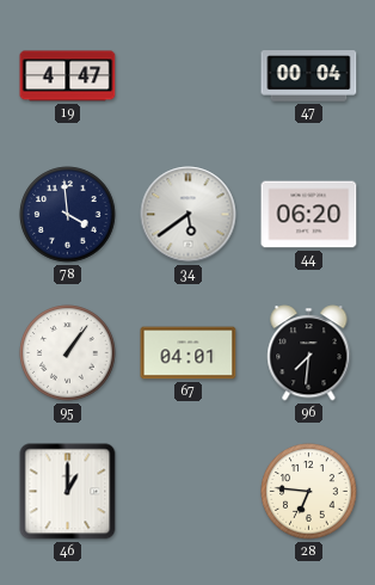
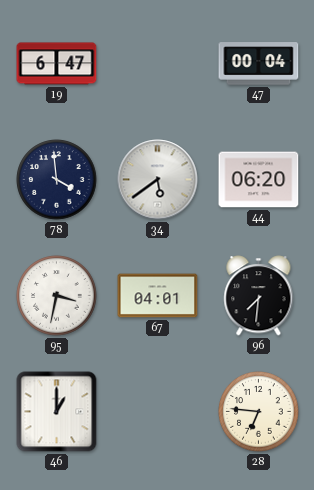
19: 4:47 -> 6:47
95: 1:06 -> 3:32
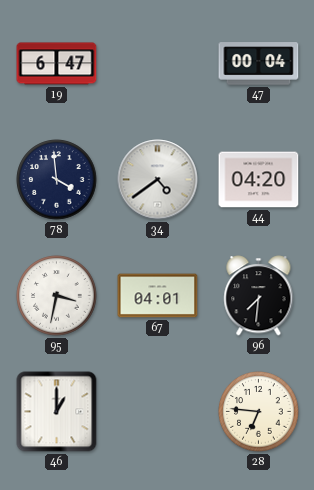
34: 5:39 -> 4:39
44: 06:20 -> 04:20
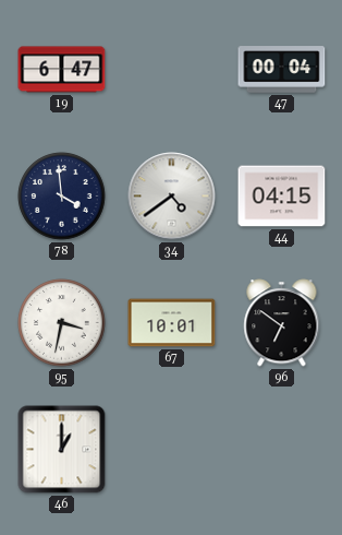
44: 04:20 -> 04:15
67: 04:01 -> 10:01
96: 7:31 -> 6:51
28: 6:46 -> none
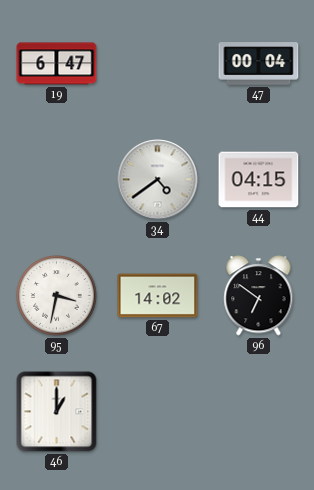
78: 3:59 -> none
67: 10:01 -> 14:02
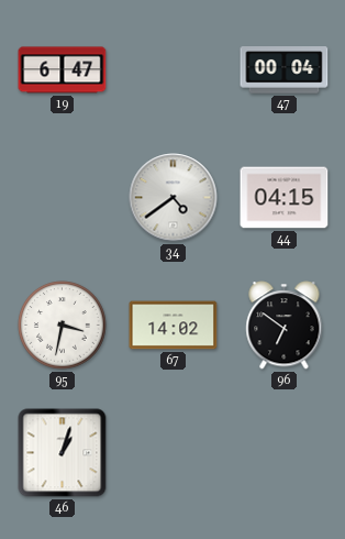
46: 1:00 -> 1:03
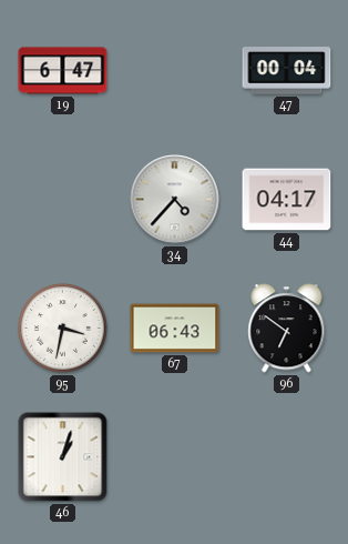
34: 4:39 -> 4:37
44: 04:15 -> 04:17
67: 14:02 -> 06:43
